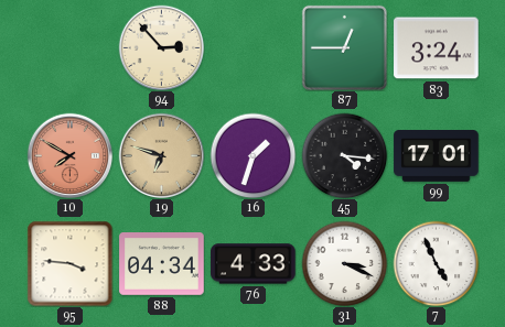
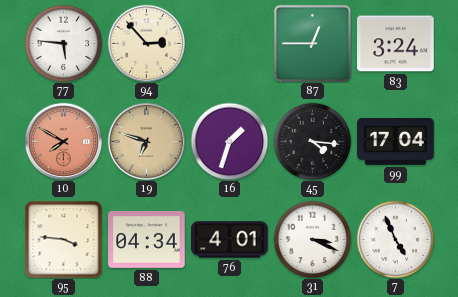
77: none -> 5:46
99: 17:01 -> 17:04
76: 4:33 -> 4:01
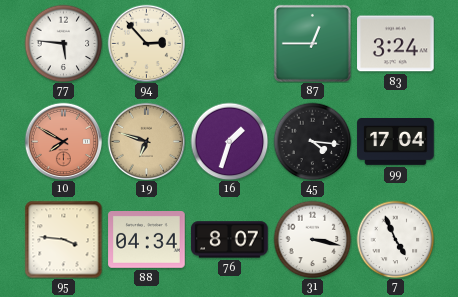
76: 4:01 -> 8:07
31: 3:19 -> 3:17
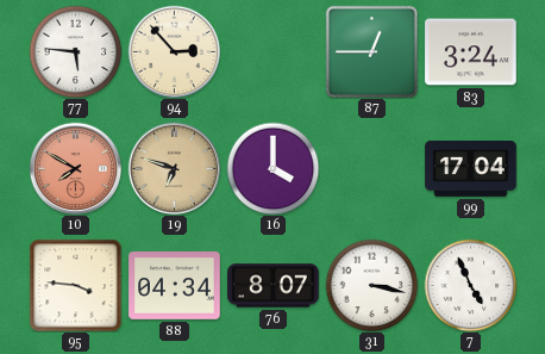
16: 1:33 -> 4:00
45: 4:16 -> none
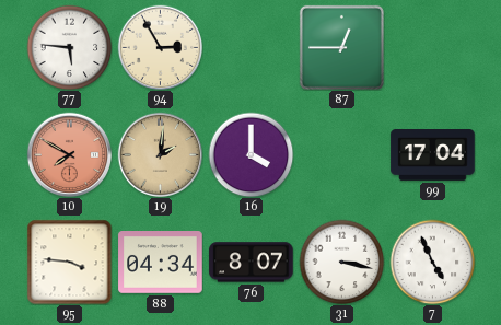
94: 2:53 -> 2:55
83: 3:24 -> none
19: 6:48 -> 2:01
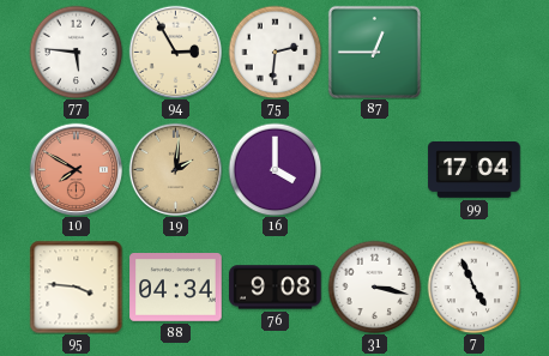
75: none -> 2:31
76: 8:07 -> 9:08
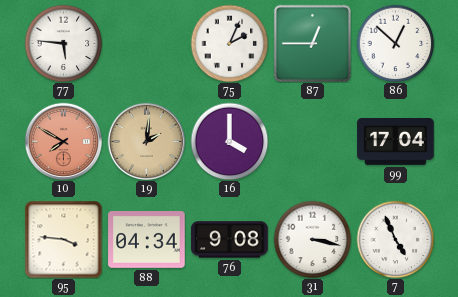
94: 2:55 -> none
75: 2:31 -> 2:04
86: none -> 12:52
